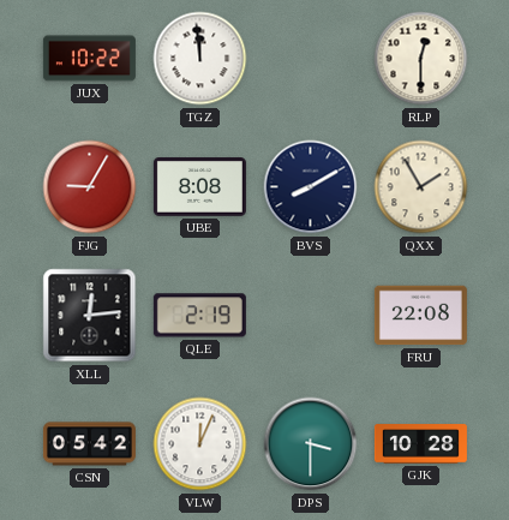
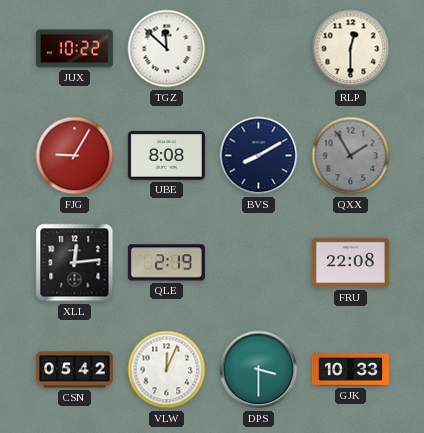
TGZ: 11:59 -> 11:52
QXX dial: cream -> grey
GJK: 10:28 -> 10:33
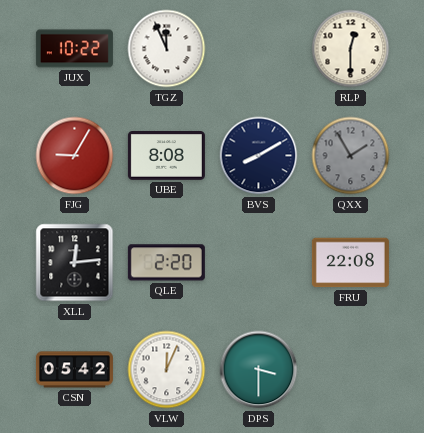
TGZ: 11:52 -> 11:56
QLE: 2:19 -> 2:20
GJK: 10:33 -> none
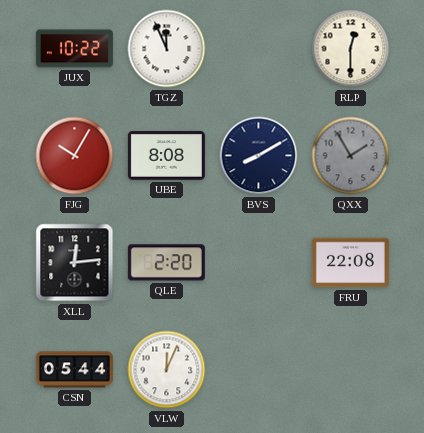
FJG: 9:05 -> 10:05
CSN: 05:42 -> 05:44
DPS: 3:30 -> none
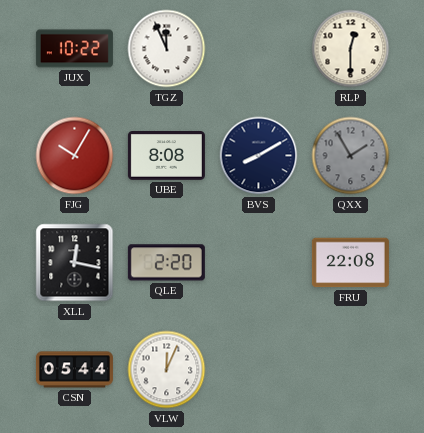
XLL: 12:14 -> 12:17
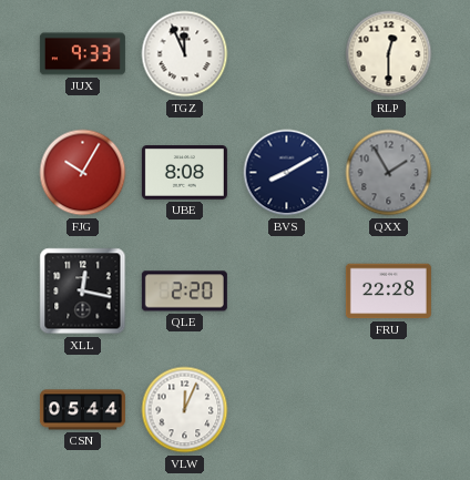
JUX: 10:22 -> 9:33
FRU: 22:08 -> 22:28
